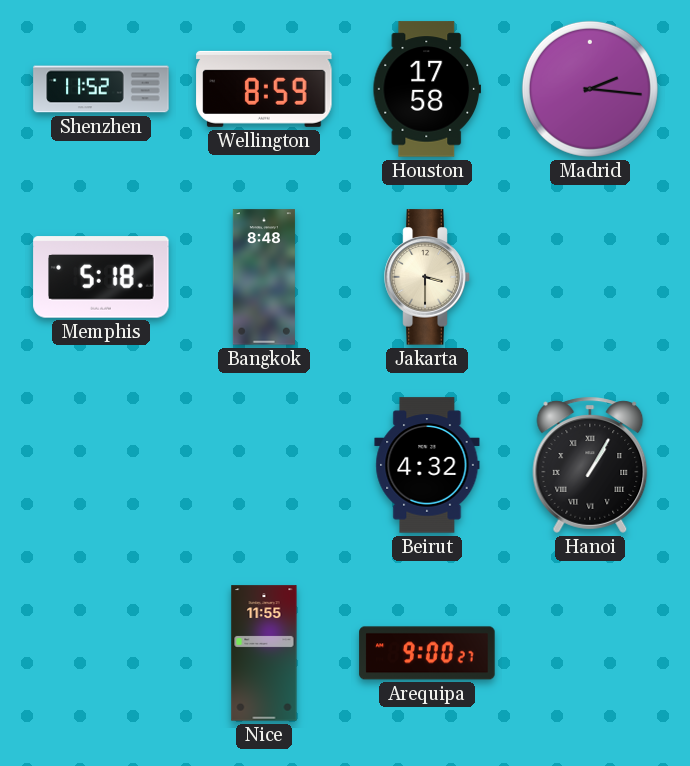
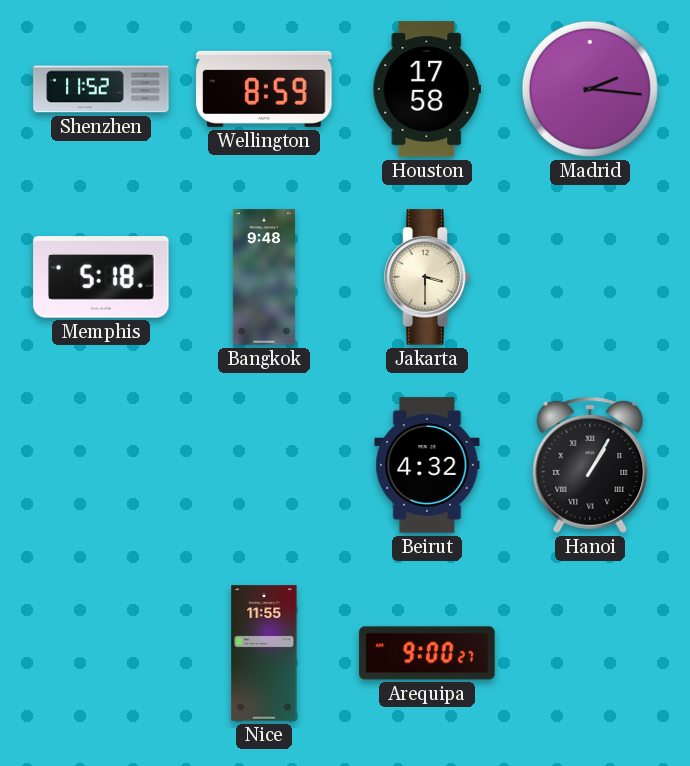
Bangkok: 8:48 -> 9:48
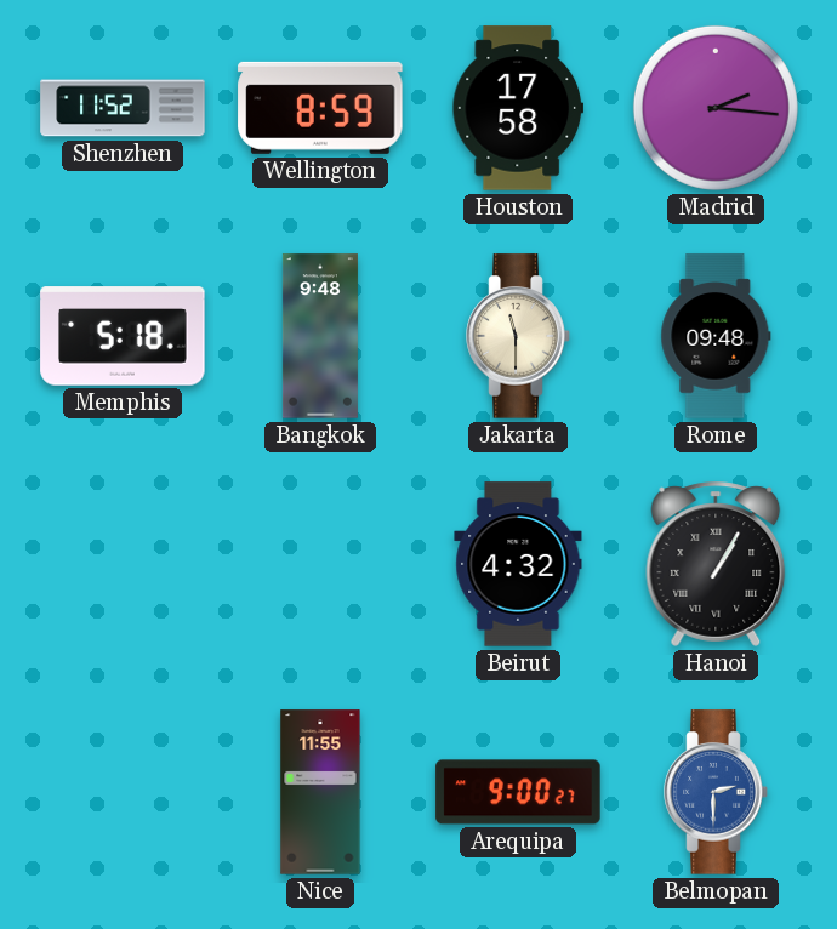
Jakarta: 3:30 -> 11:30
Rome: none -> 09:48
Belmopan: none -> 2:30
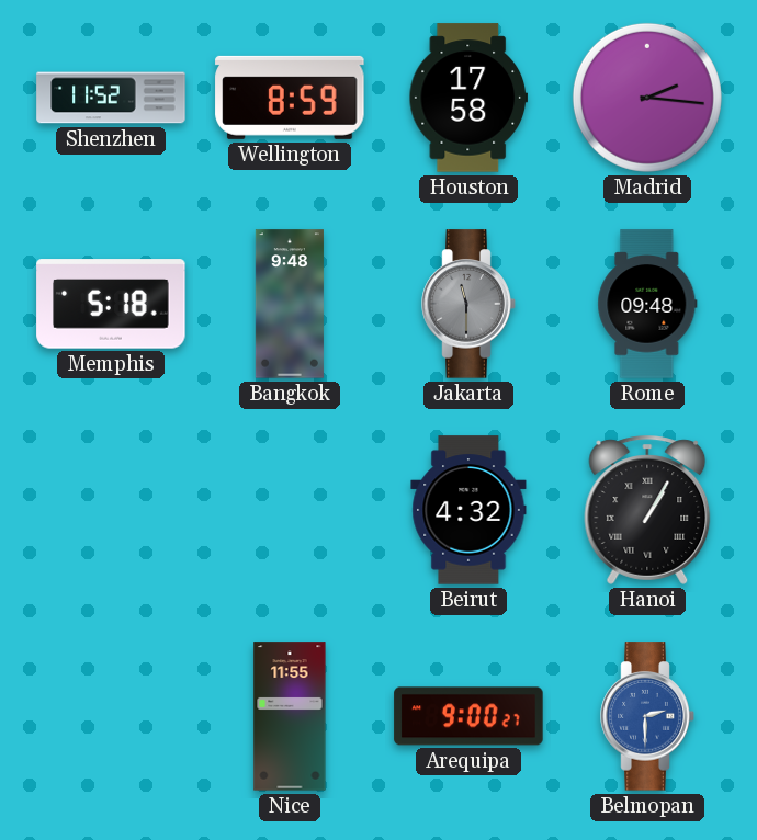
Jakarta dial: cream -> grey
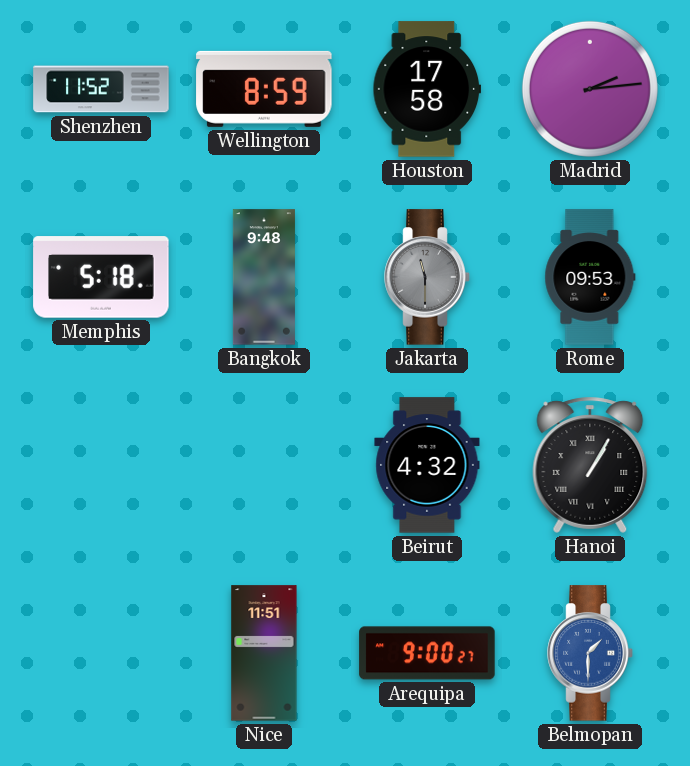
Madrid: 2:16 -> 2:14
Rome: 09:48 -> 09:53
Nice: 11:55 -> 11:51
Belmopan: 2:30 -> 1:30
